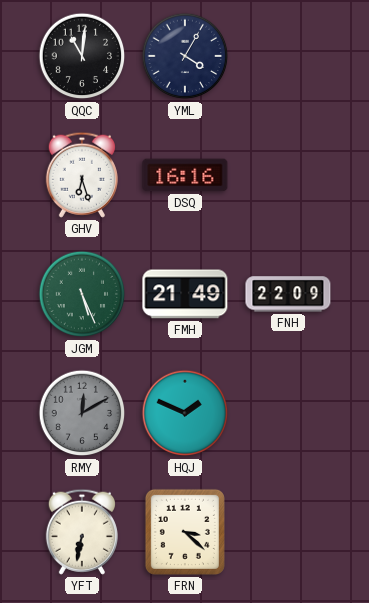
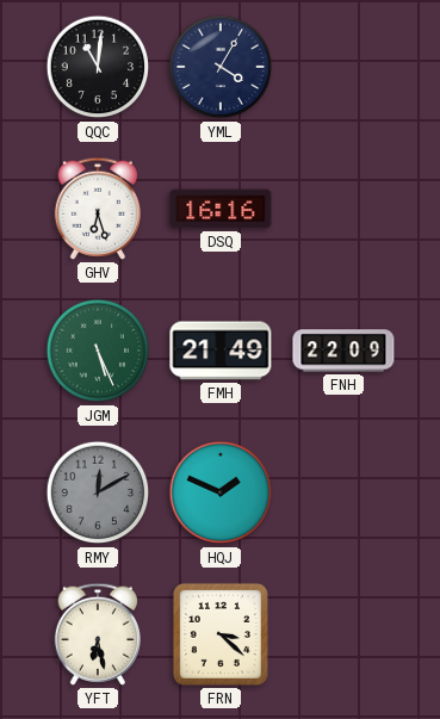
YFT: 6:32 -> 6:28
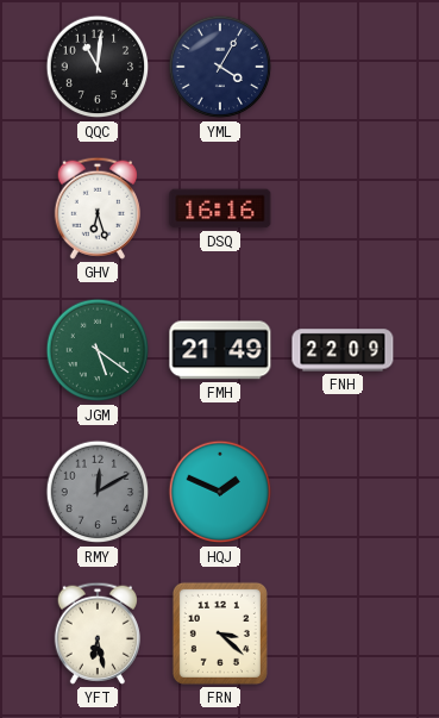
JGM: 5:26 -> 5:21
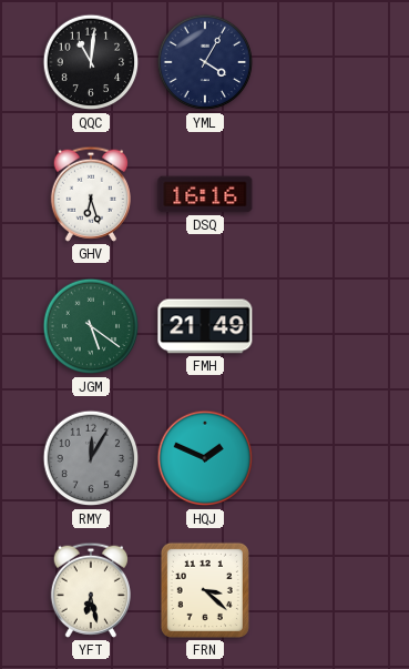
FNH: 22:09 -> none
RMY: 12:10 -> 12:05
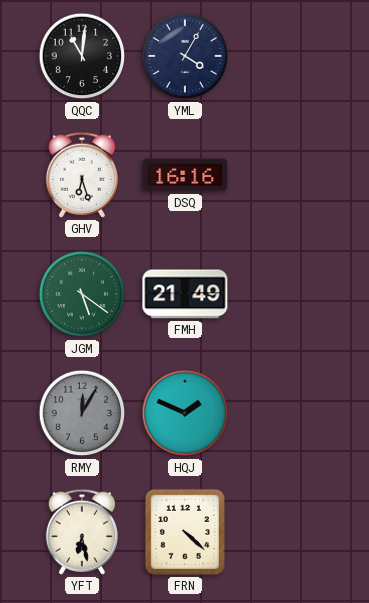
FRN: 3:22 -> 4:22
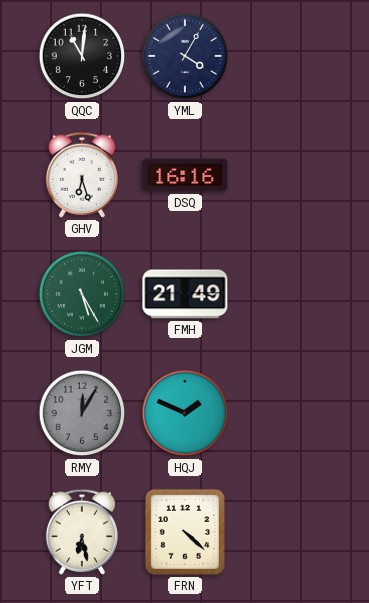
JGM: 5:21 -> 5:25
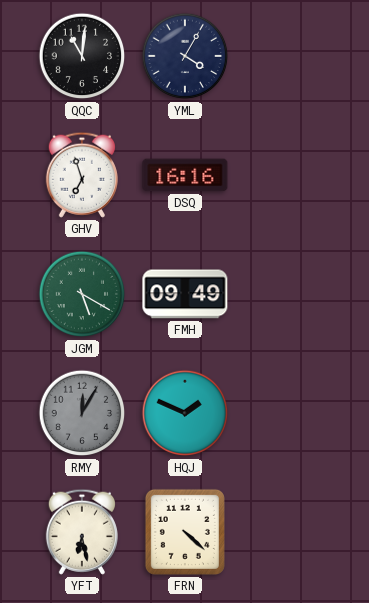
GHV: 6:27 -> 6:57
JGM: 5:25 -> 5:20
FMH: 21:49 -> 09:49
